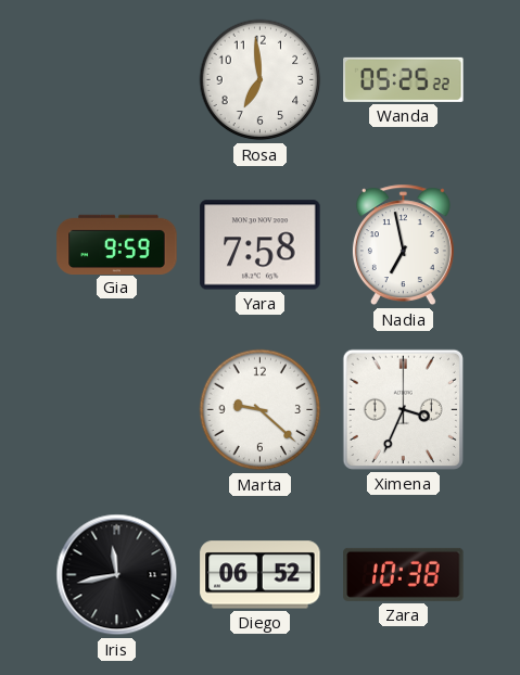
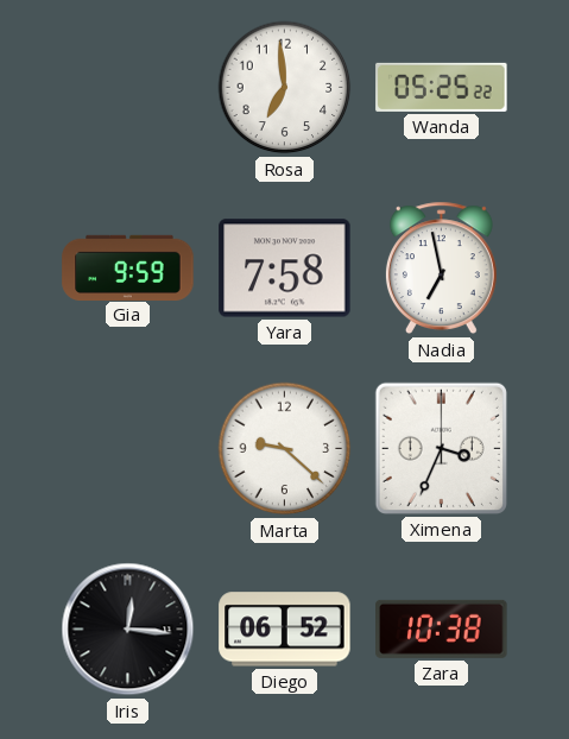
Iris: 11:43 -> 12:16
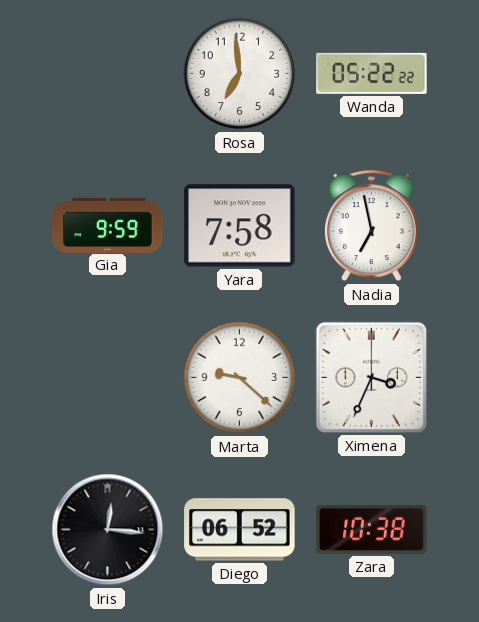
Wanda: 05:25 -> 05:22
